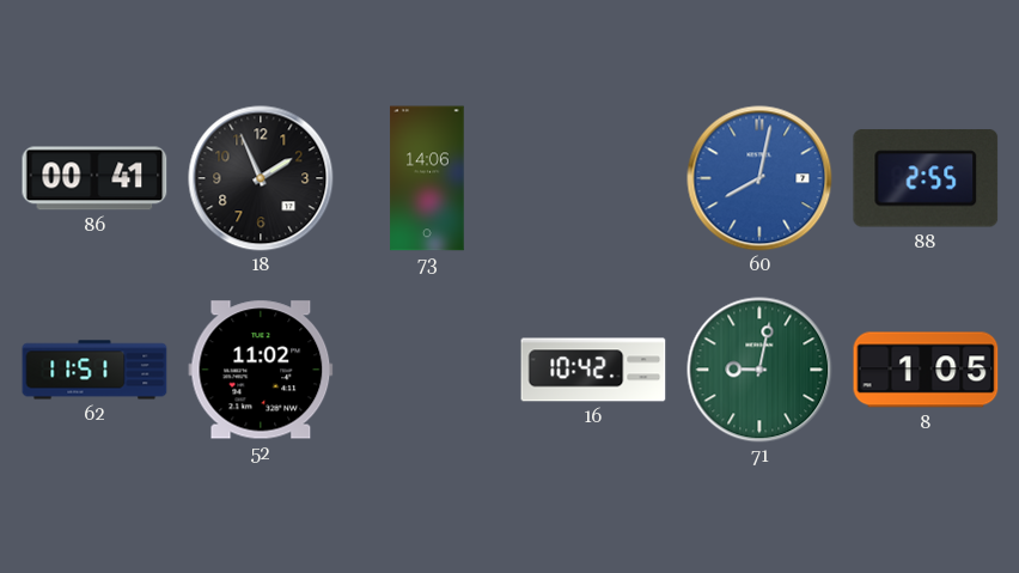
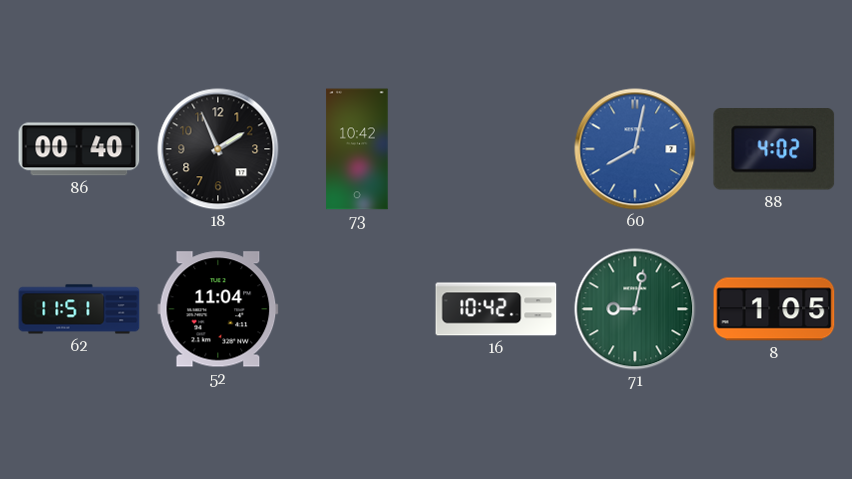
86: 00:41 -> 00:40
73: 14:06 -> 10:42
88: 2:55 -> 4:02
52: 11:02 -> 11:04
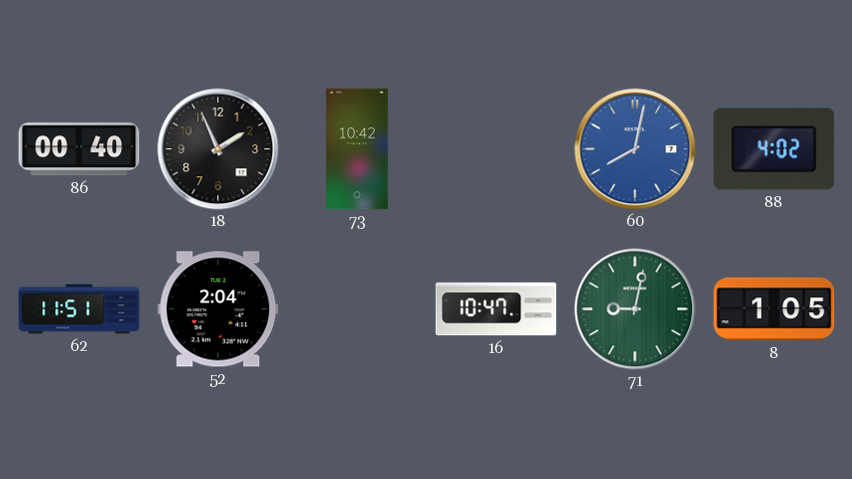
52: 11:04 -> 2:04
16: 10:42 -> 10:47
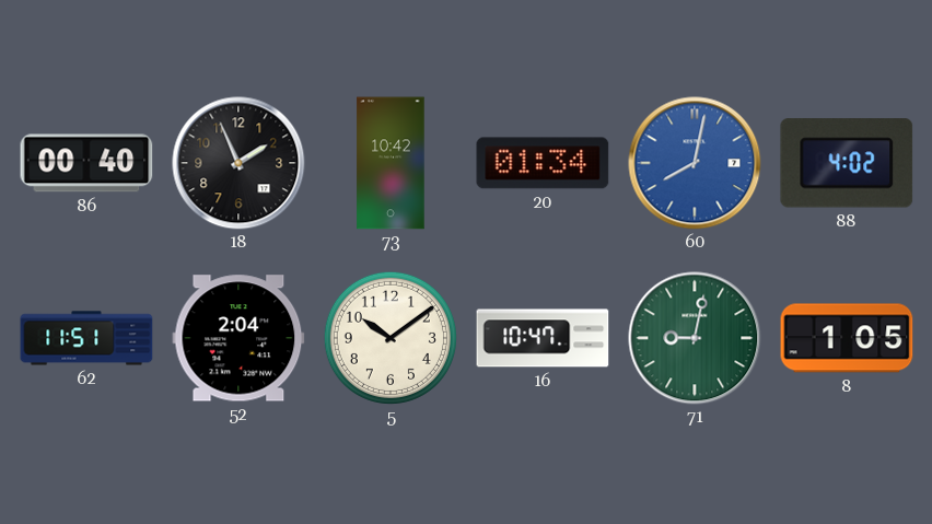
20: none -> 01:34
5: none -> 10:09
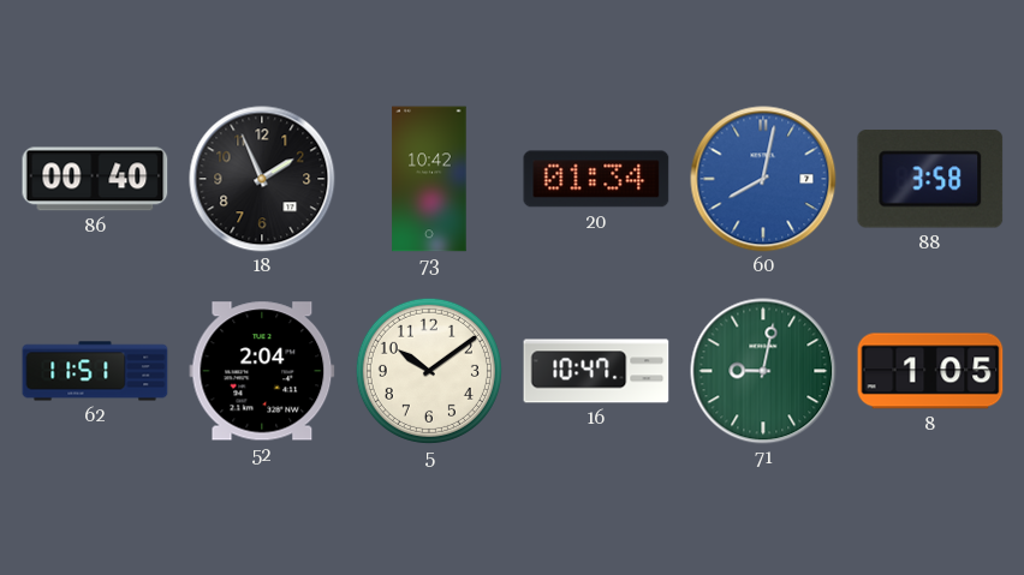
88: 4:02 -> 3:58
